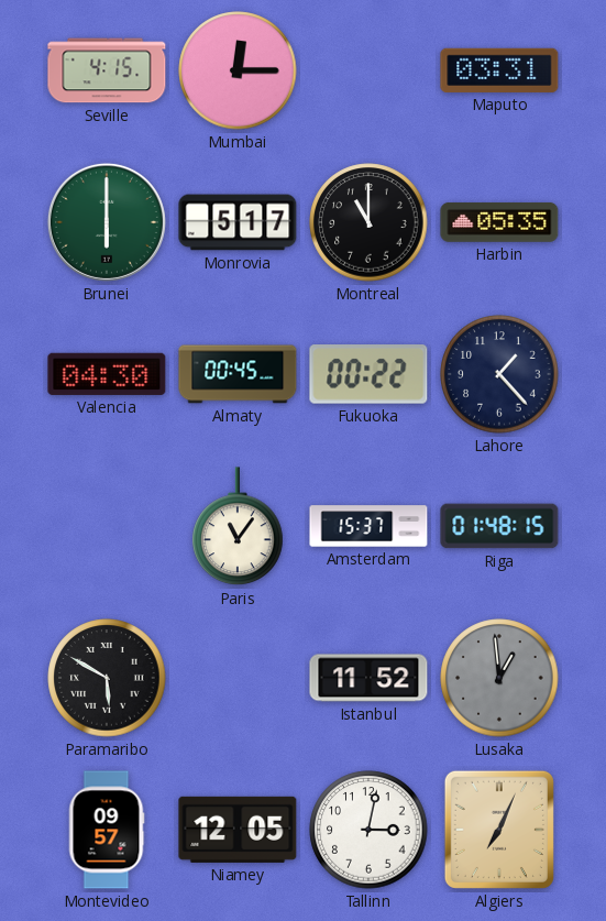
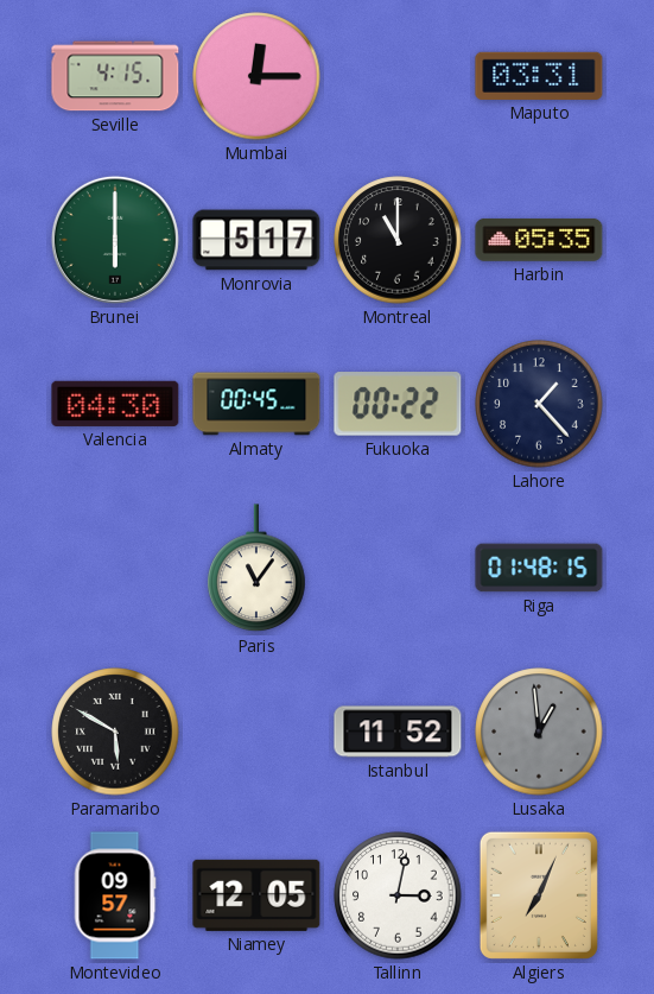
Amsterdam: 15:37 -> none
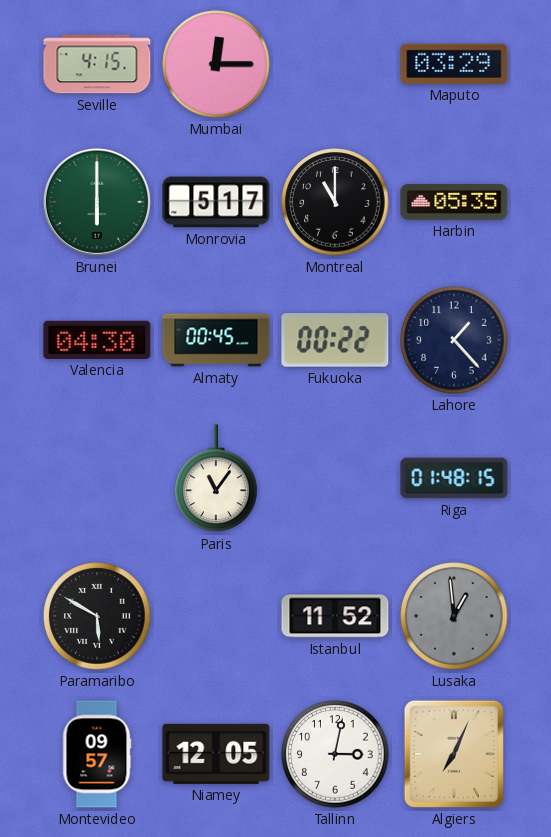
Maputo: 03:31 -> 03:29
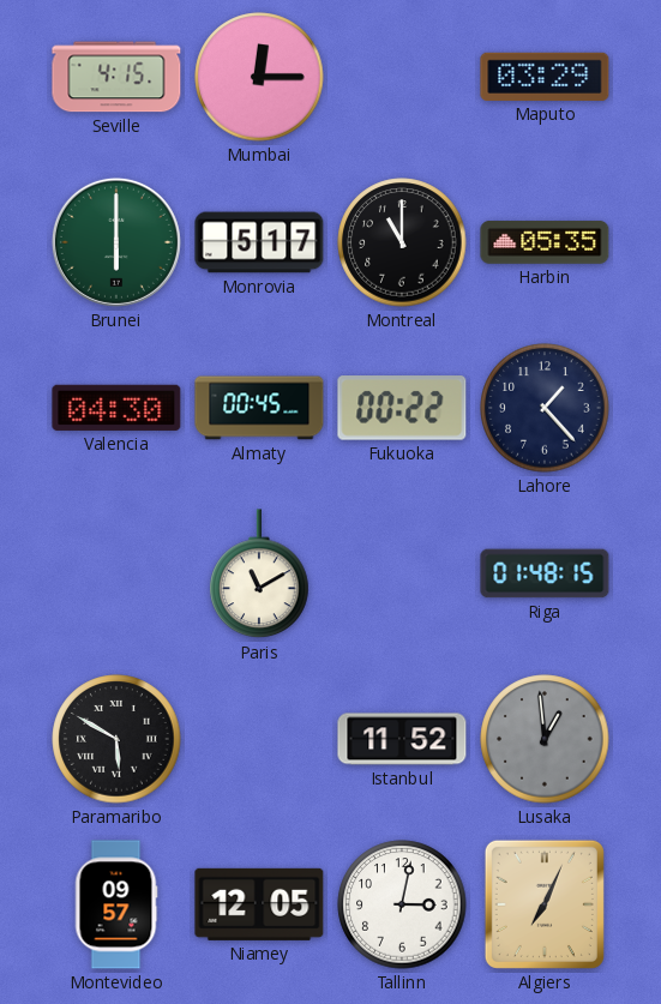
Paris: 11:06 -> 11:10
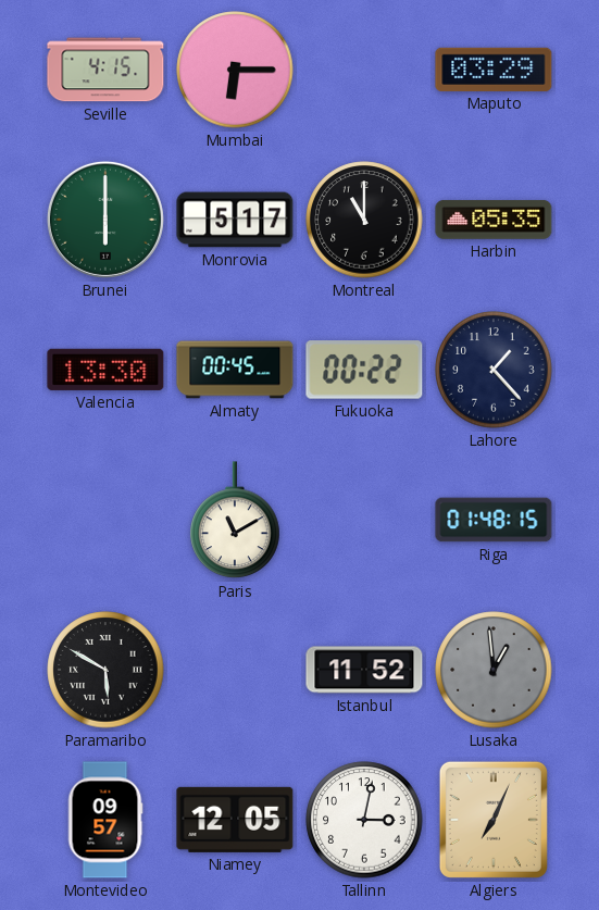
Mumbai: 12:15 -> 6:15
Valencia: 04:30 -> 13:30
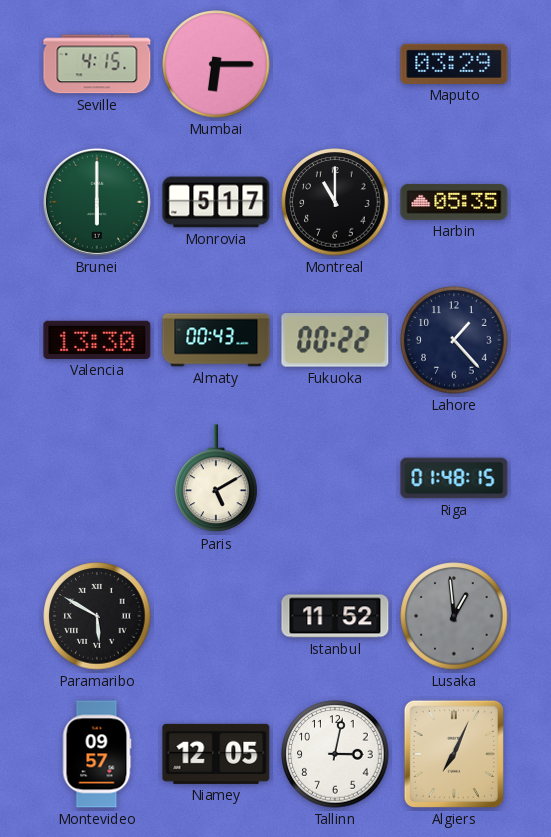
Almaty: 00:45 -> 00:43
Paris: 11:10 -> 5:10
